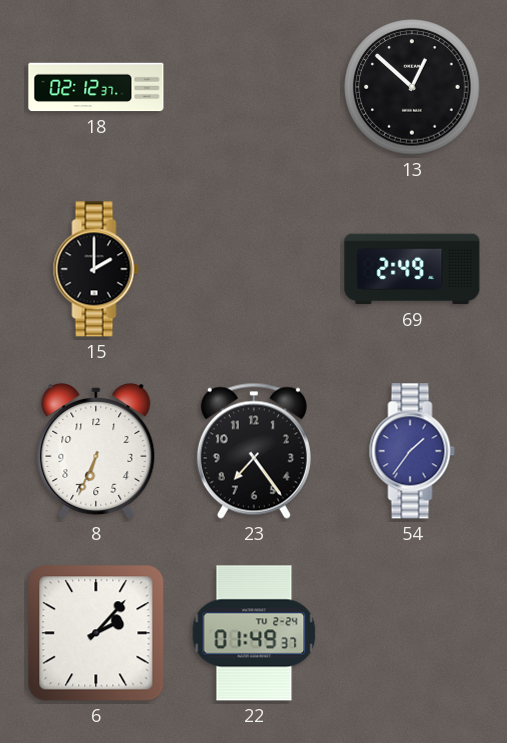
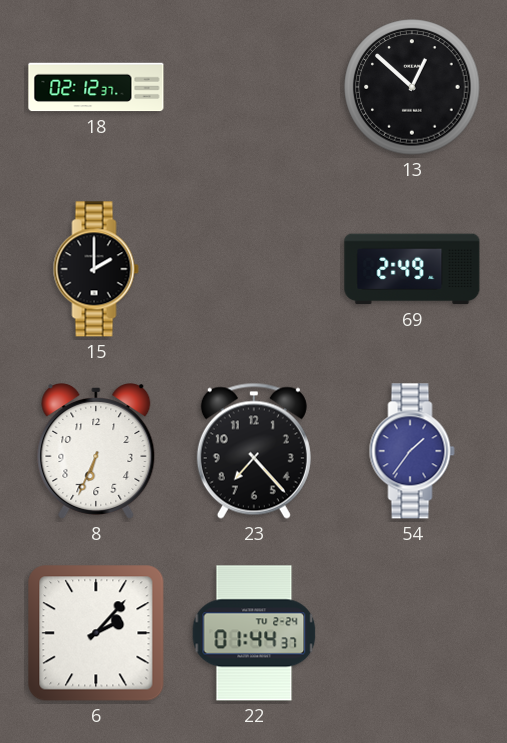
23: 7:24 -> 7:23
22: 01:49 -> 01:44
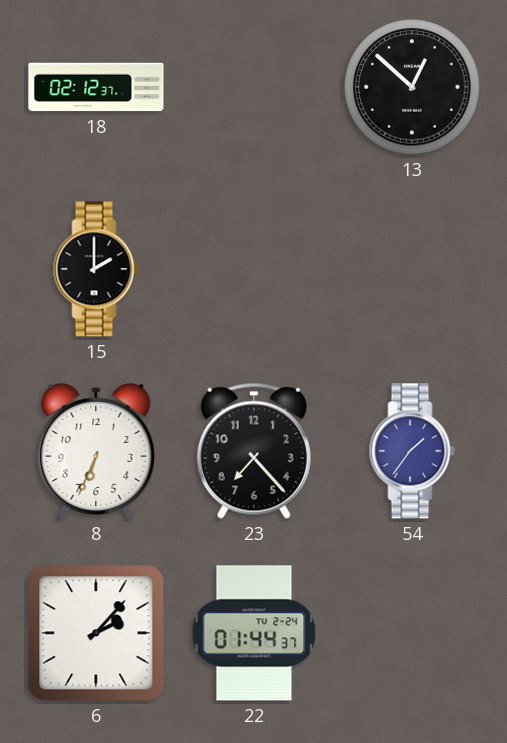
69: 2:49 -> none
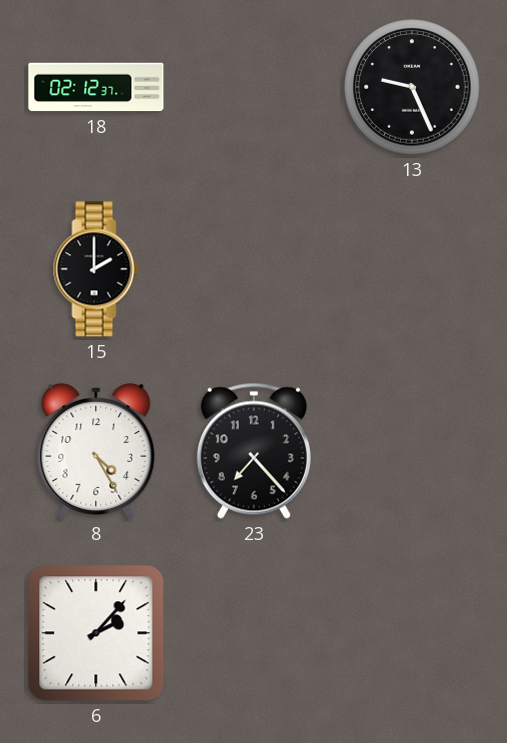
13: 12:52 -> 9:26
8: 6:34 -> 4:25
54: 1:36 -> none
22: 01:44 -> none
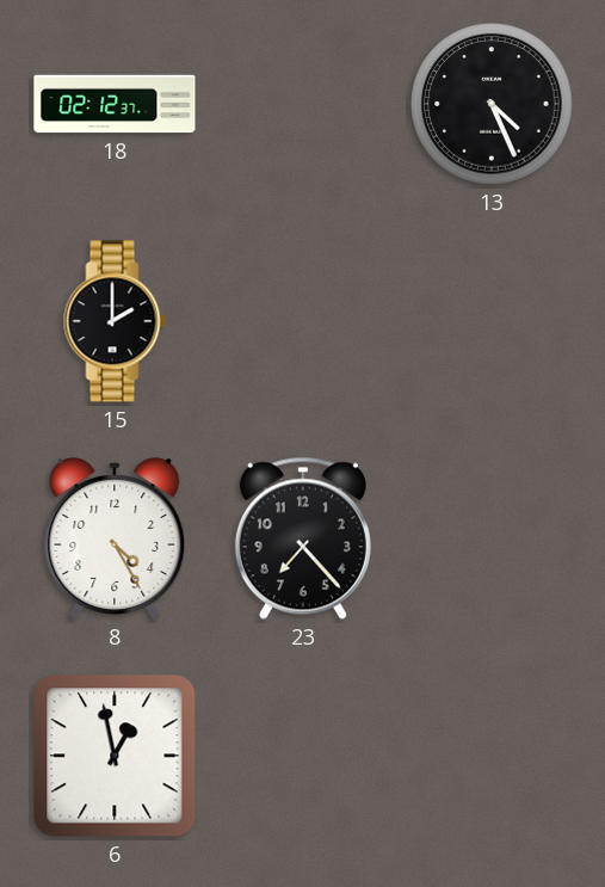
13: 9:26 -> 4:26
6: 2:07 -> 12:58
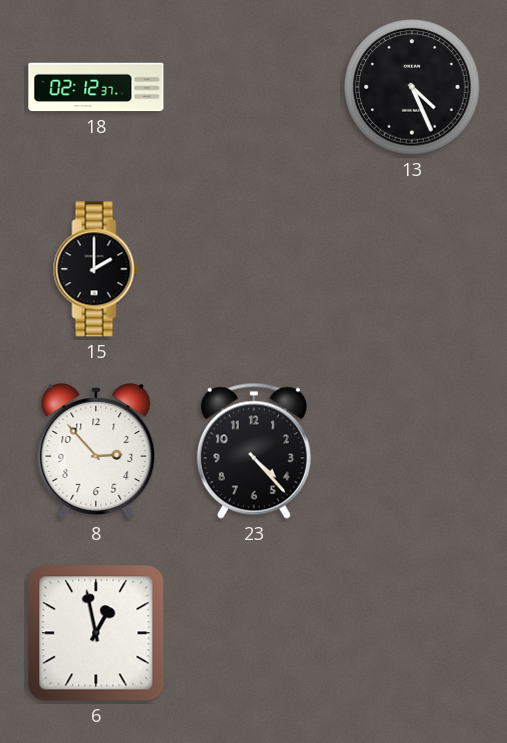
8: 4:25 -> 2:53
23: 7:23 -> 4:23
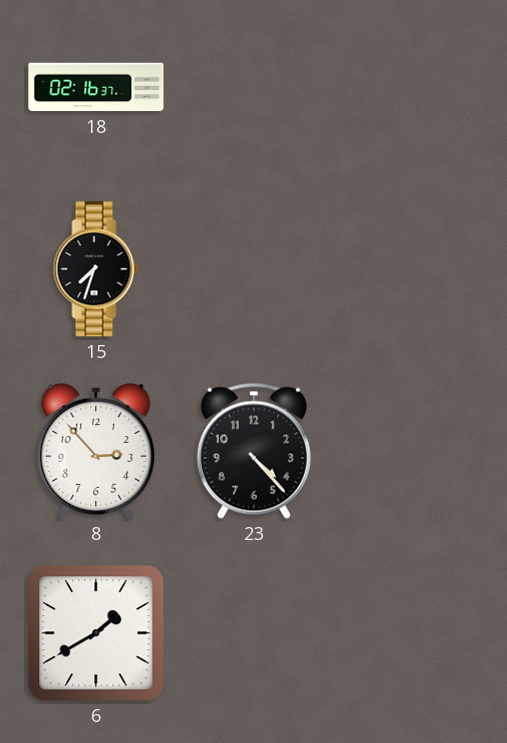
18: 02:12 -> 02:16
13: 4:26 -> none
15: 2:00 -> 7:33
6: 12:58 -> 1:40
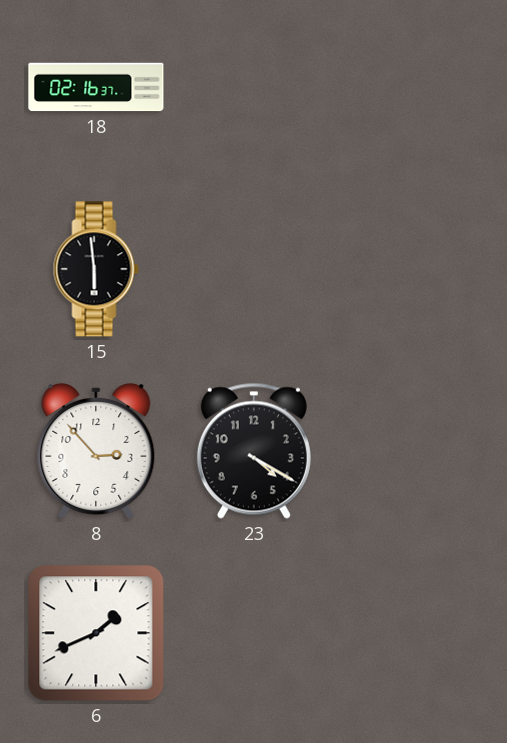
15: 7:33 -> 5:59
23: 4:23 -> 4:20
6: 1:40 -> 1:41
